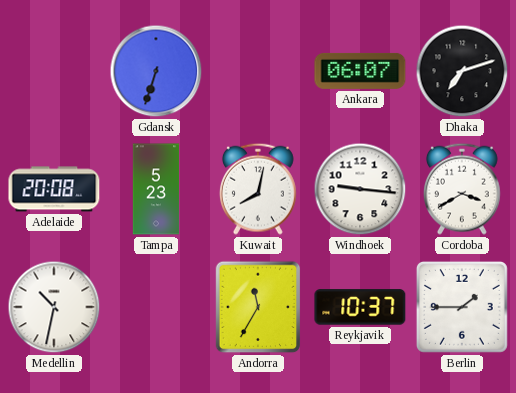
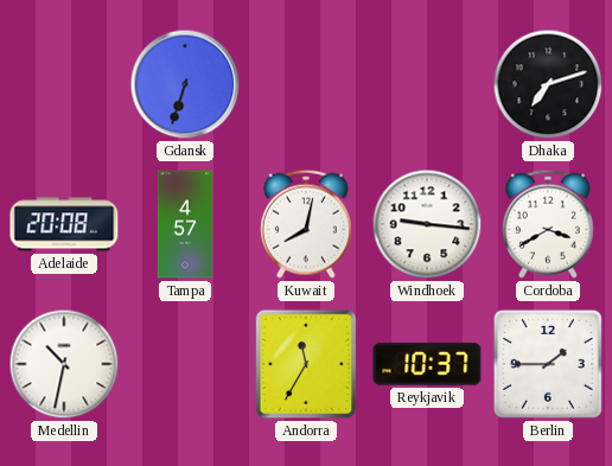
Ankara: 06:07 -> none
Tampa: 5:23 -> 4:57
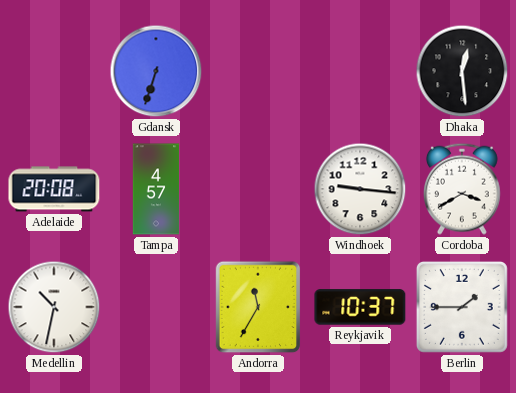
Dhaka: 7:12 -> 12:29
Kuwait: 8:02 -> none
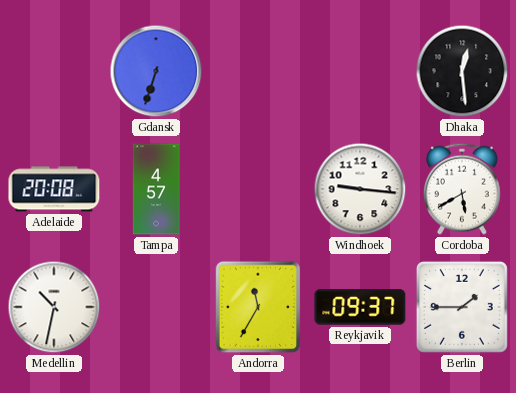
Cordoba: 3:40 -> 5:40
Reykjavik: 10:37 -> 09:37
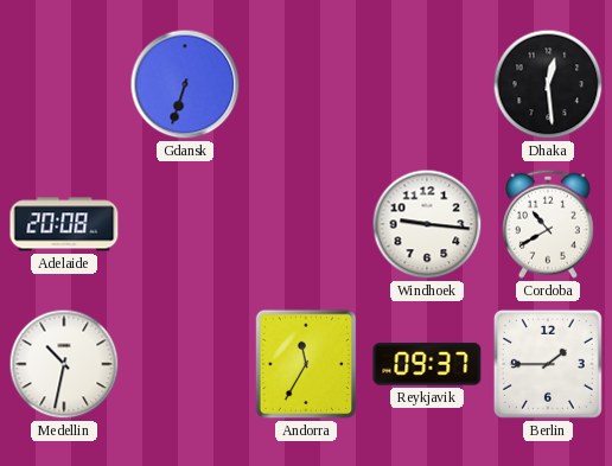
Tampa: 4:57 -> none
Cordoba: 5:40 -> 10:40
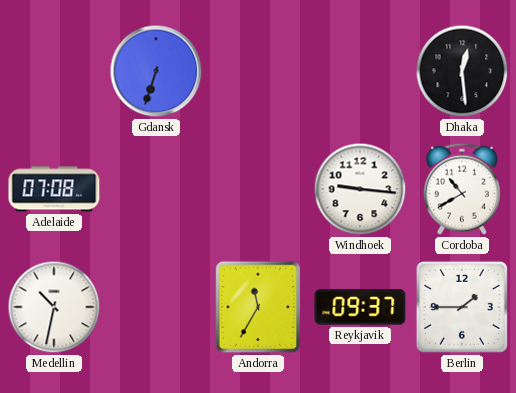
Adelaide: 20:08 -> 07:08
